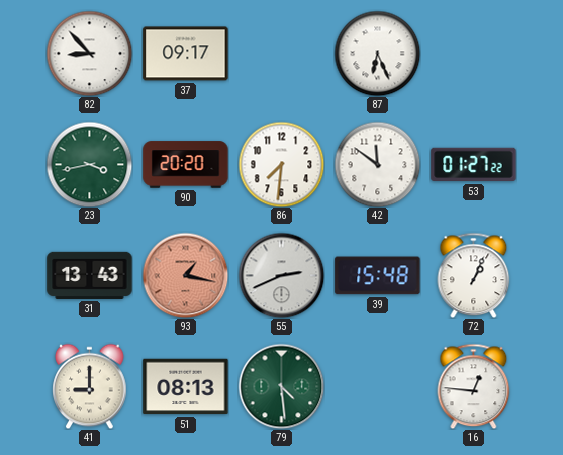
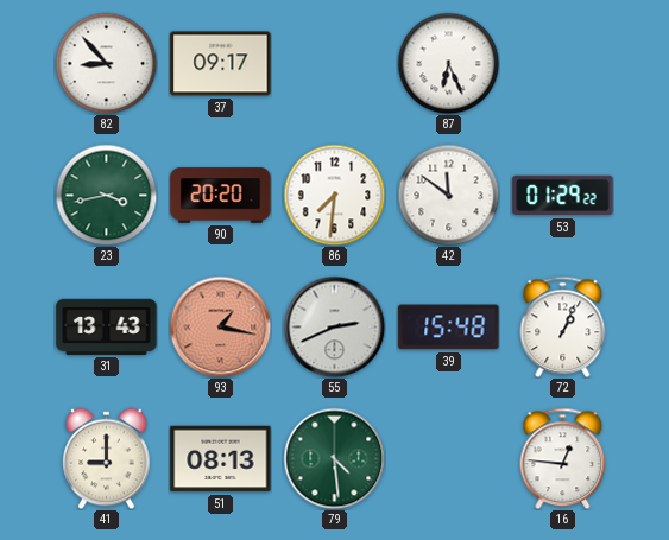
53: 01:27 -> 01:29
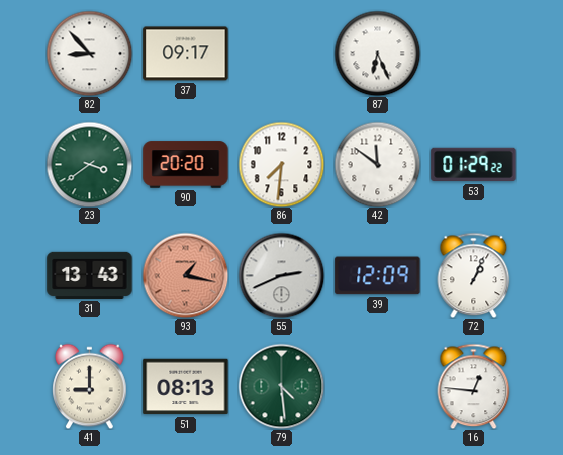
23: 3:43 -> 3:39
39: 15:48 -> 12:09
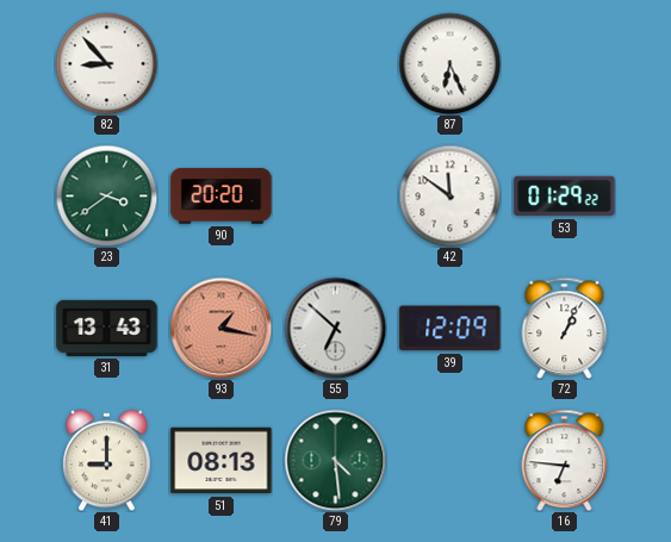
37: 09:17 -> none
86: 7:31 -> none
55: 2:41 -> 6:52
16: 12:46 -> 6:46
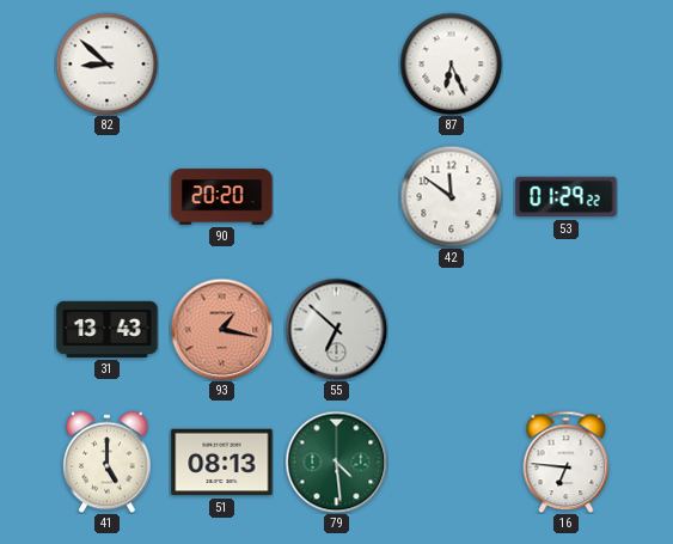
82: 8:53 -> 8:52
23: 3:39 -> none
39: 12:09 -> none
72: 1:04 -> none
41: 9:00 -> 5:00
